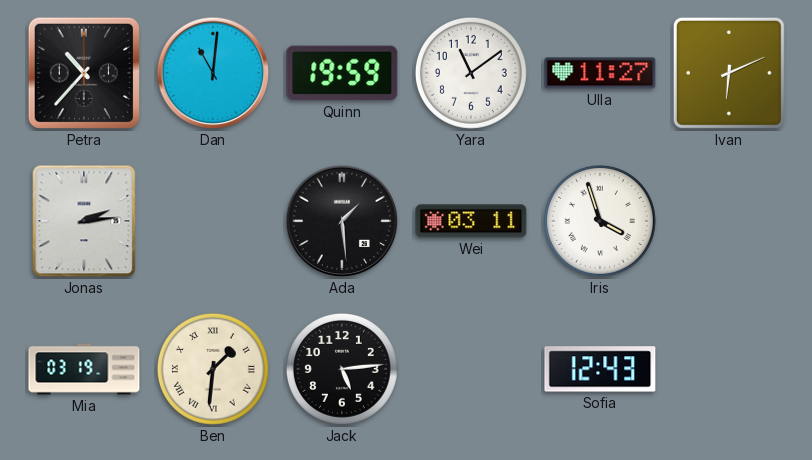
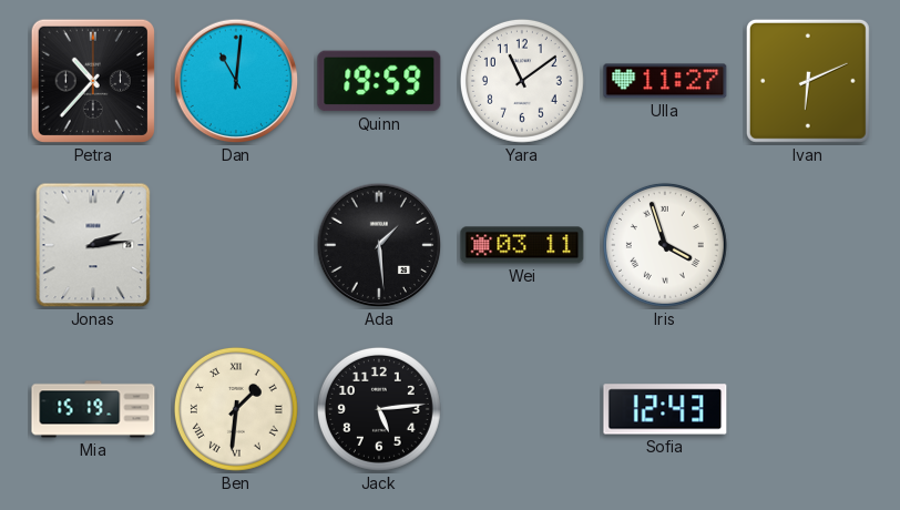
Mia: 03:19 -> 15:19
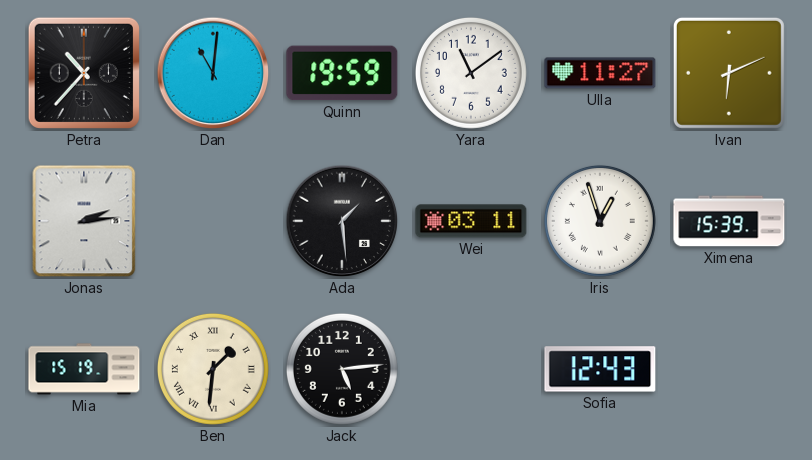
Iris: 3:57 -> 12:57
Ximena: none -> 15:39
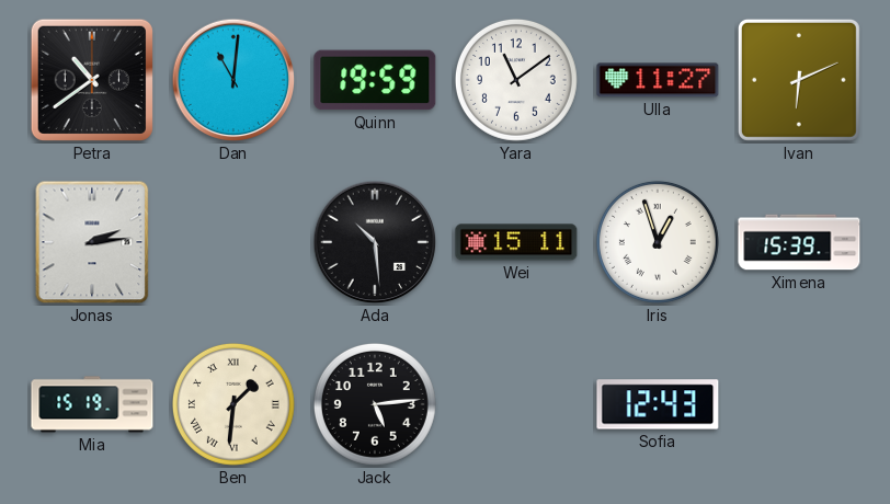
Petra: 10:37 -> 10:39
Ada: 1:29 -> 10:29
Wei: 03:11 -> 15:11
